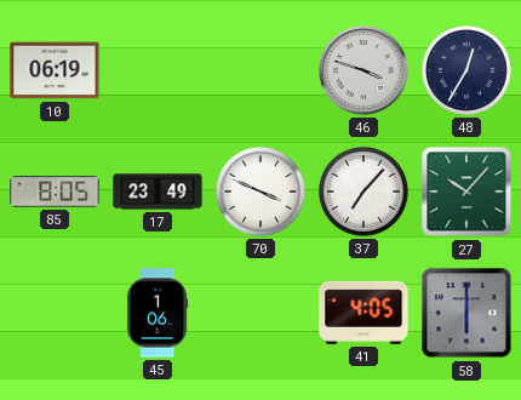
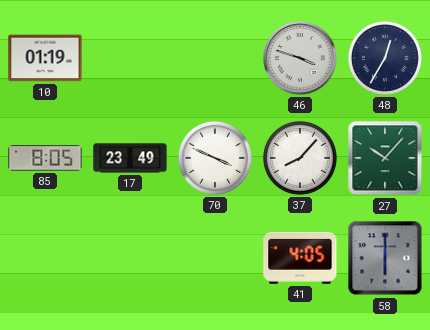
10: 06:19 -> 01:19
37: 7:07 -> 8:07
45: 1:06 -> none
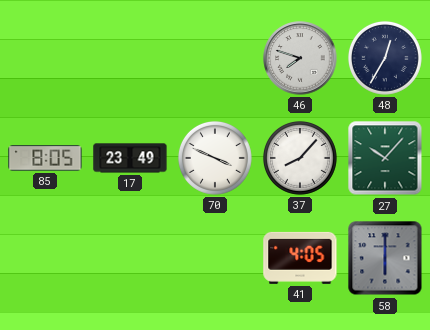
10: 01:19 -> none
46: 3:48 -> 7:48
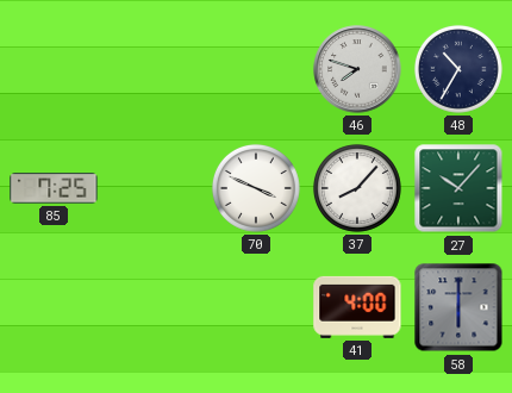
48: 12:35 -> 10:35
85: 8:05 -> 7:25
17: 23:49 -> none
41: 4:05 -> 4:00
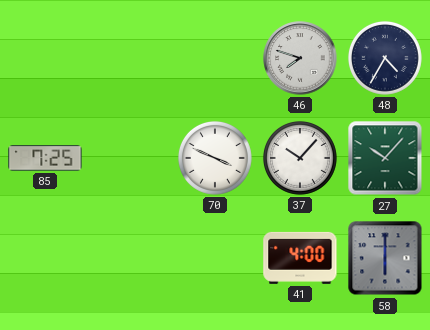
48: 10:35 -> 4:35
37: 8:07 -> 10:07
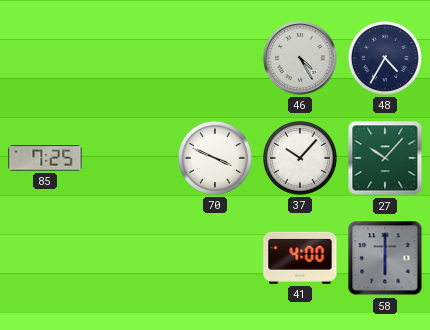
46: 7:48 -> 4:25
